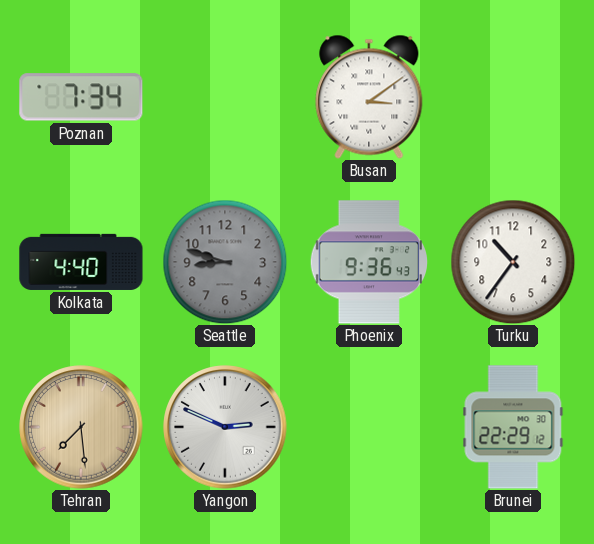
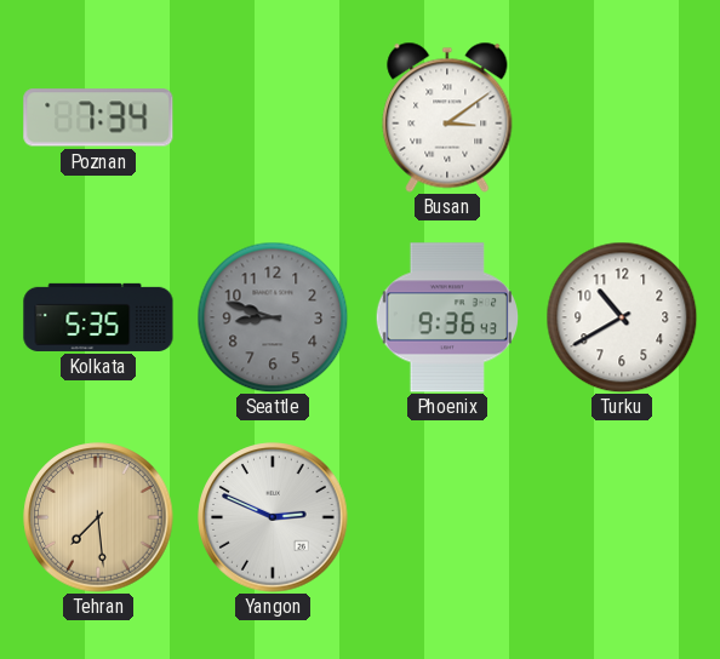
Kolkata: 4:40 -> 5:35
Turku: 10:36 -> 10:40
Brunei: 22:29 -> none
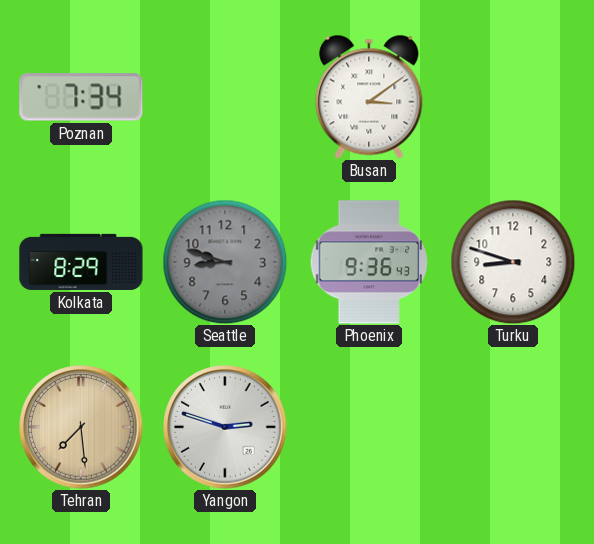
Kolkata: 5:35 -> 8:29
Turku: 10:40 -> 8:48
Yangon: 2:49 -> 2:48
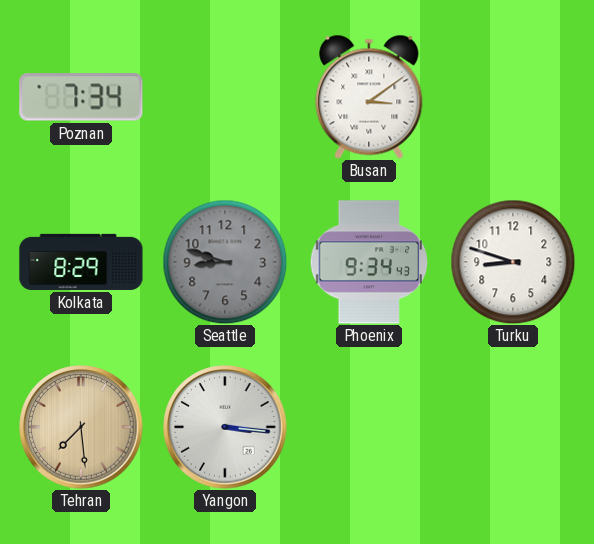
Phoenix: 9:36 -> 9:34
Yangon: 2:48 -> 3:16
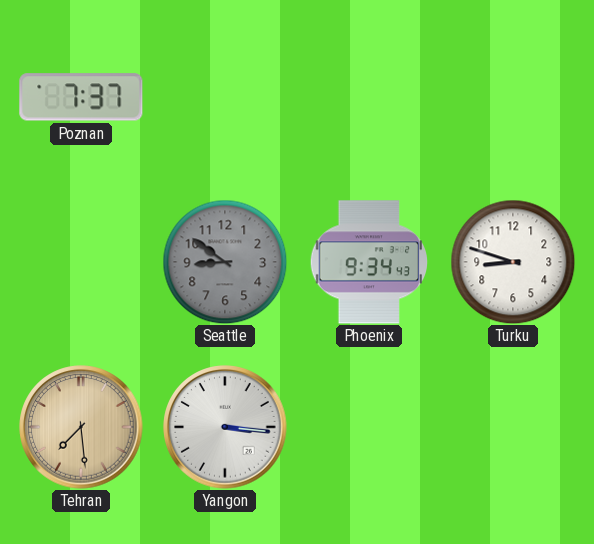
Poznan: 7:34 -> 7:37
Busan: 3:09 -> none
Kolkata: 8:29 -> none
Seattle: 8:48 -> 8:51
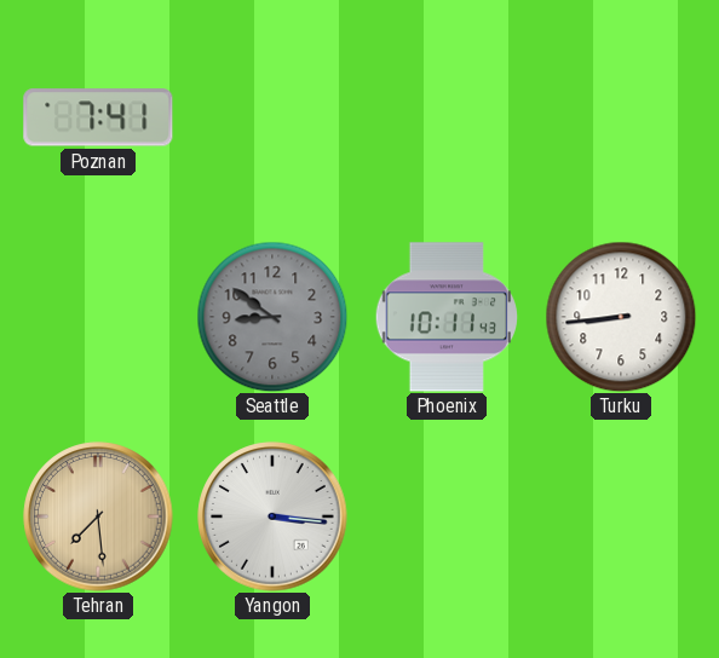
Poznan: 7:37 -> 7:41
Phoenix: 9:34 -> 10:11
Turku: 8:48 -> 8:44
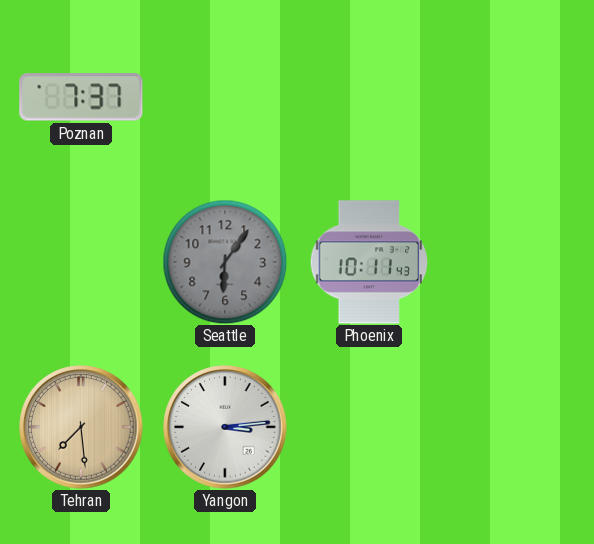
Poznan: 7:41 -> 7:37
Seattle: 8:51 -> 6:06
Turku: 8:44 -> none
Yangon: 3:16 -> 3:14
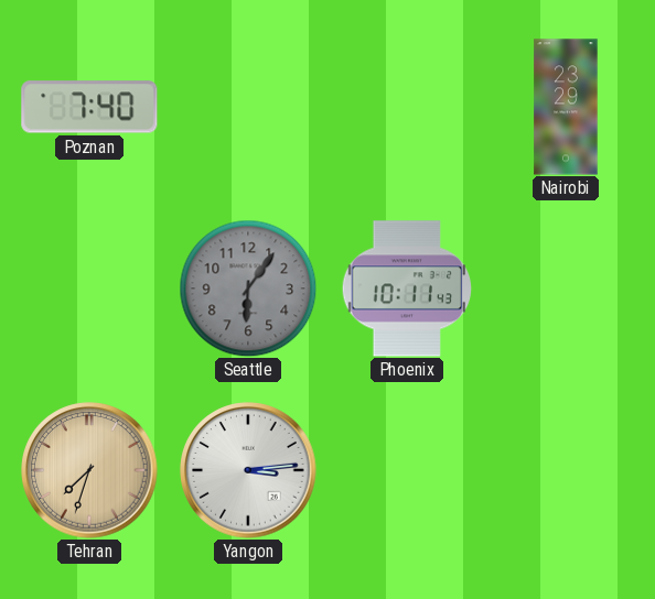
Poznan: 7:37 -> 7:40
Nairobi: none -> 23:29
Tehran: 7:29 -> 7:33
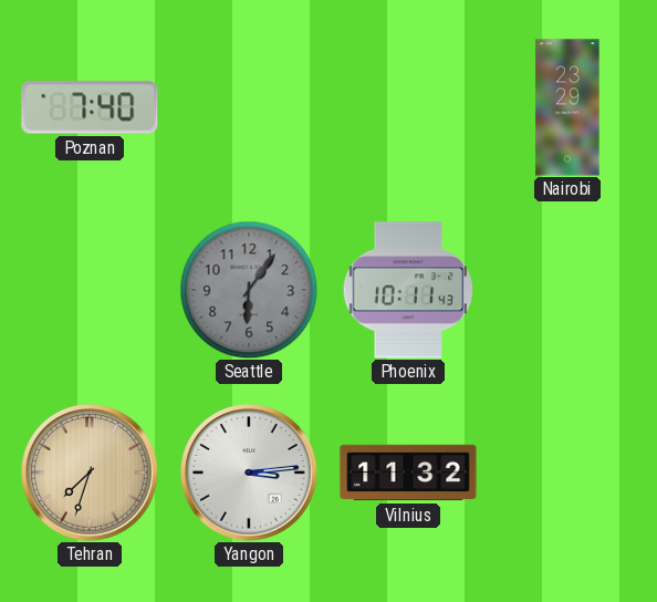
Vilnius: none -> 11:32
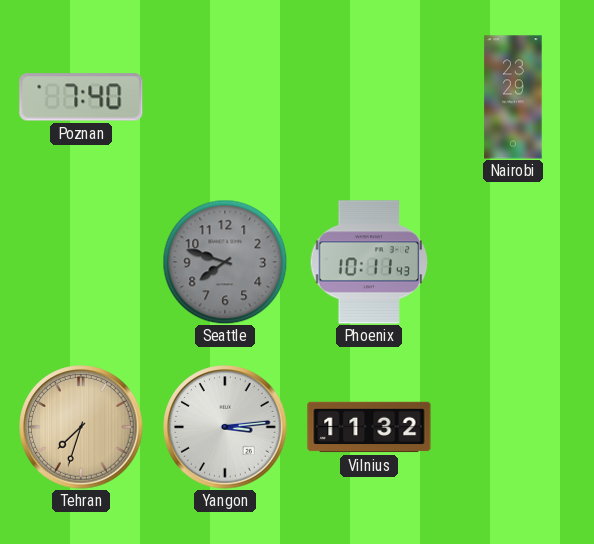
Seattle: 6:06 -> 7:48
